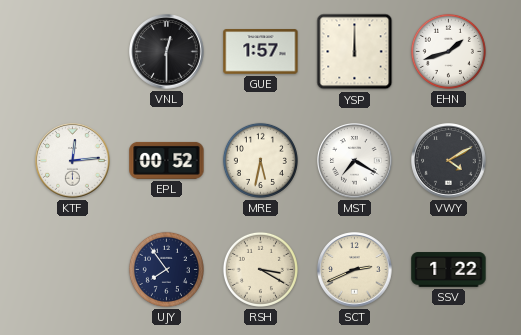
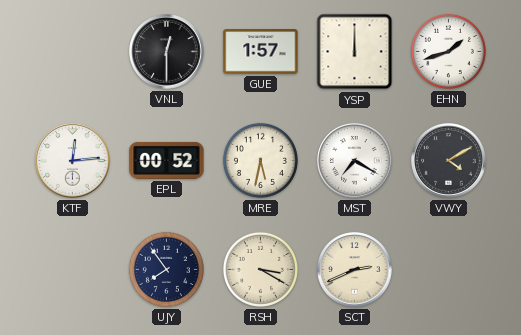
SSV: 1:22 -> none
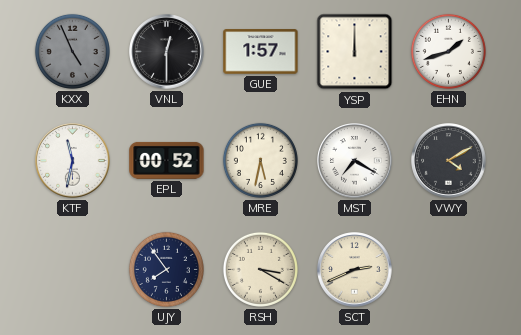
KXX: none -> 4:56
KTF: 12:14 -> 11:32
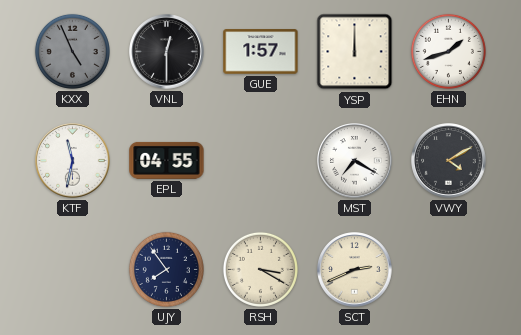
EPL: 00:52 -> 04:55
MRE: 5:32 -> none
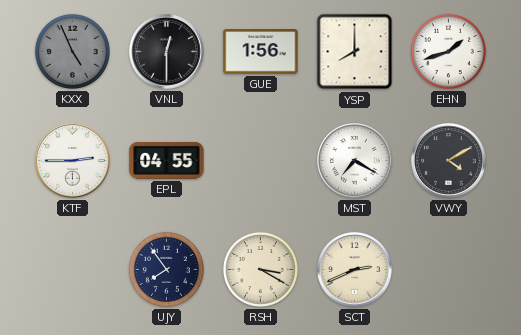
GUE: 1:57 -> 1:56
YSP: 12:00 -> 8:00
KTF: 11:32 -> 2:45
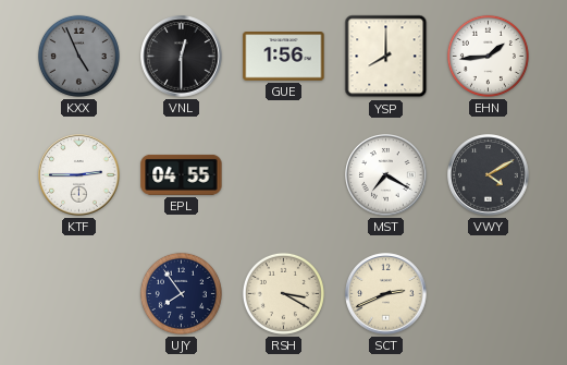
EHN: 1:42 -> 1:44
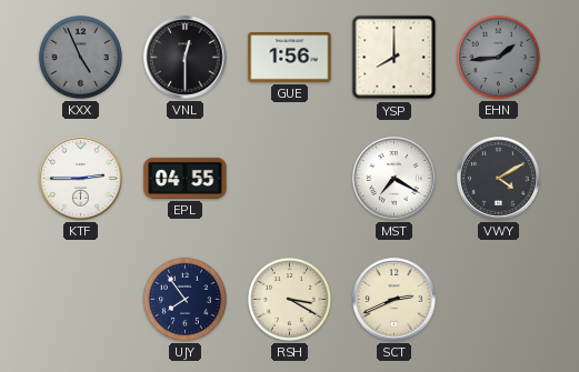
EHN dial: white -> grey
